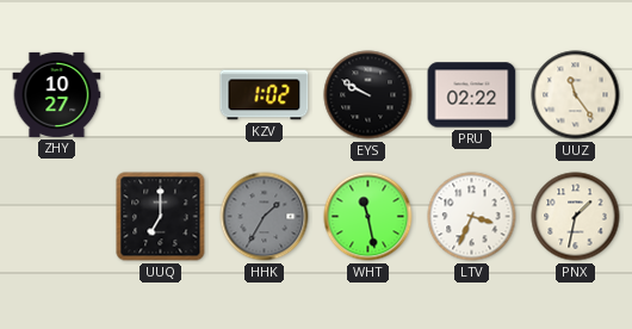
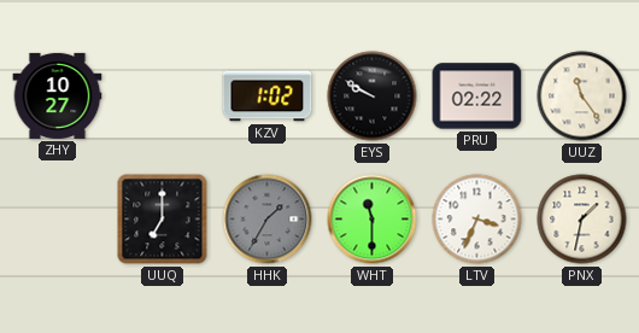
WHT: 11:28 -> 11:30
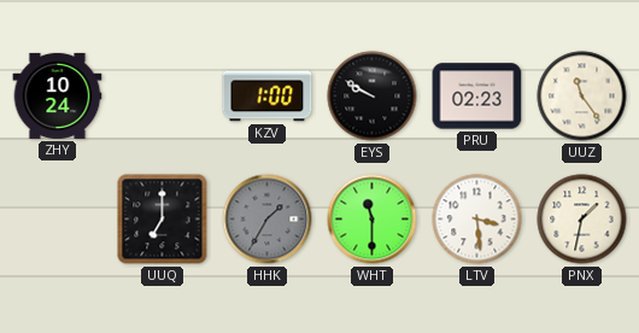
ZHY: 10:27 -> 10:24
KZV: 1:02 -> 1:00
PRU: 02:22 -> 02:23
LTV: 3:34 -> 3:29
